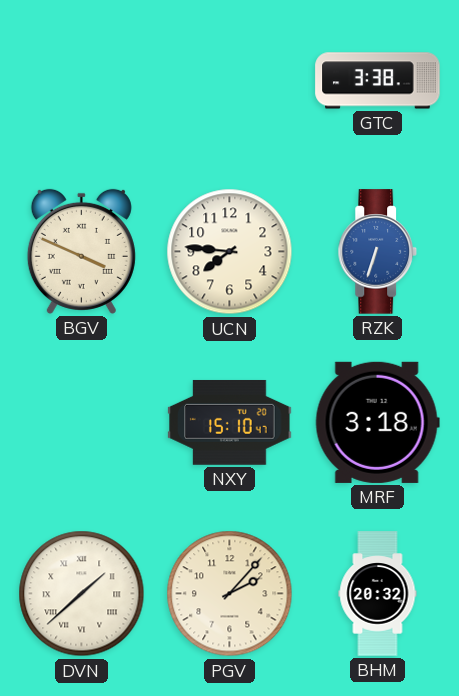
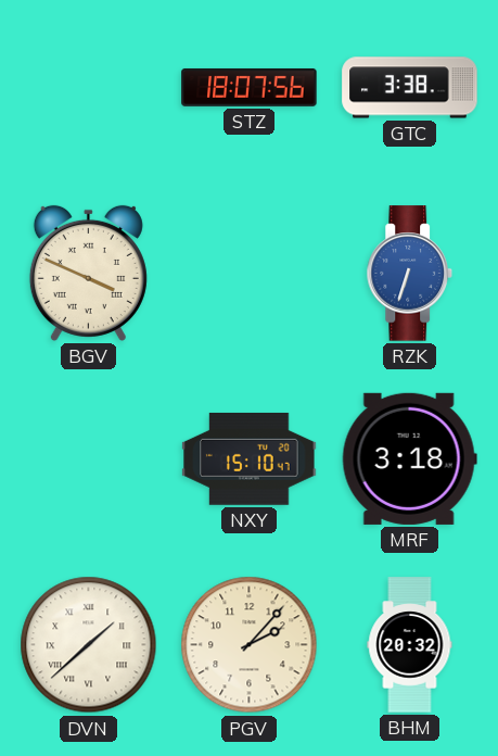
STZ: none -> 18:07
UCN: 7:46 -> none
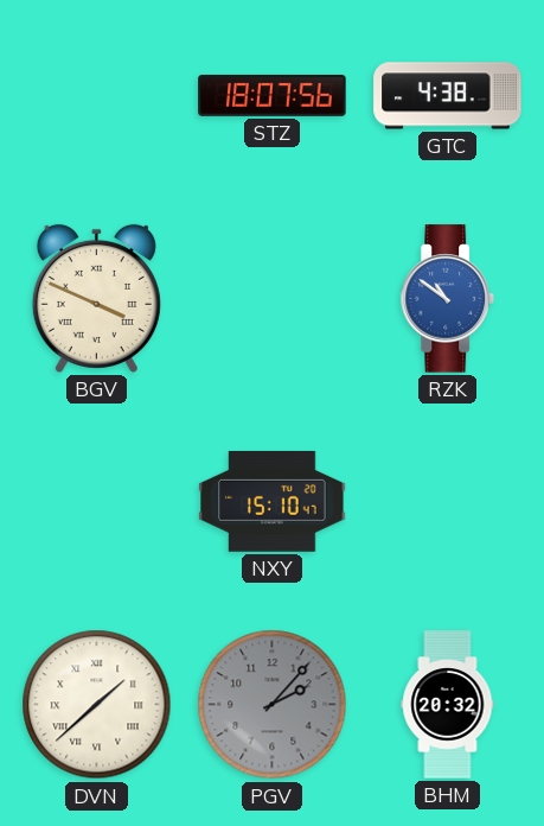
GTC: 3:38 -> 4:38
RZK: 6:33 -> 10:51
MRF: 3:18 -> none
PGV dial: cream -> grey
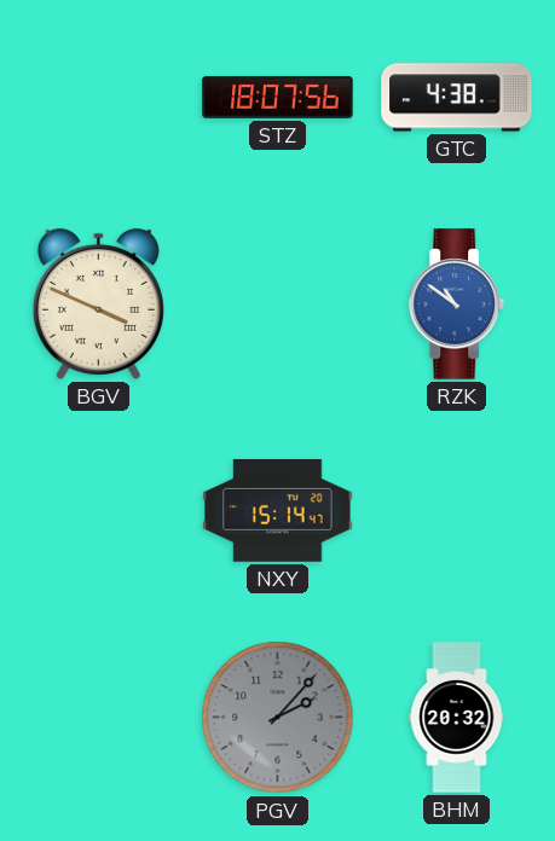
NXY: 15:10 -> 15:14
DVN: 1:38 -> none
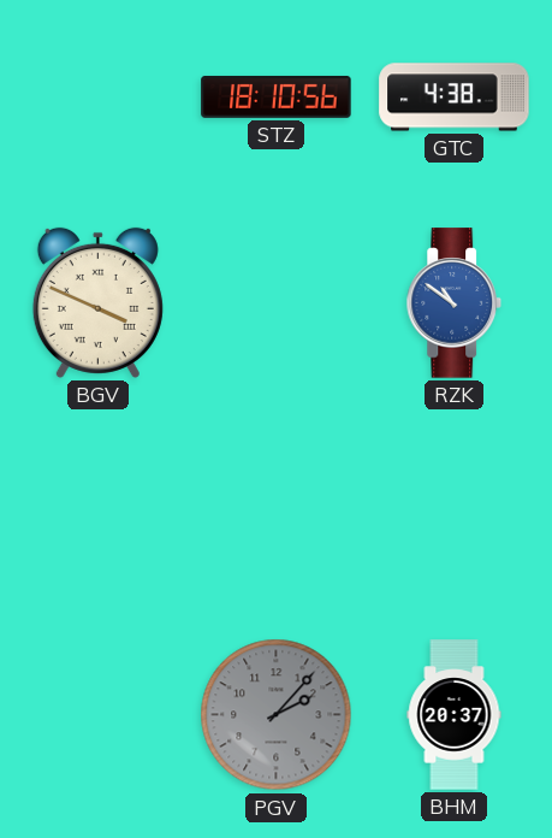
STZ: 18:07 -> 18:10
NXY: 15:14 -> none
BHM: 20:32 -> 20:37
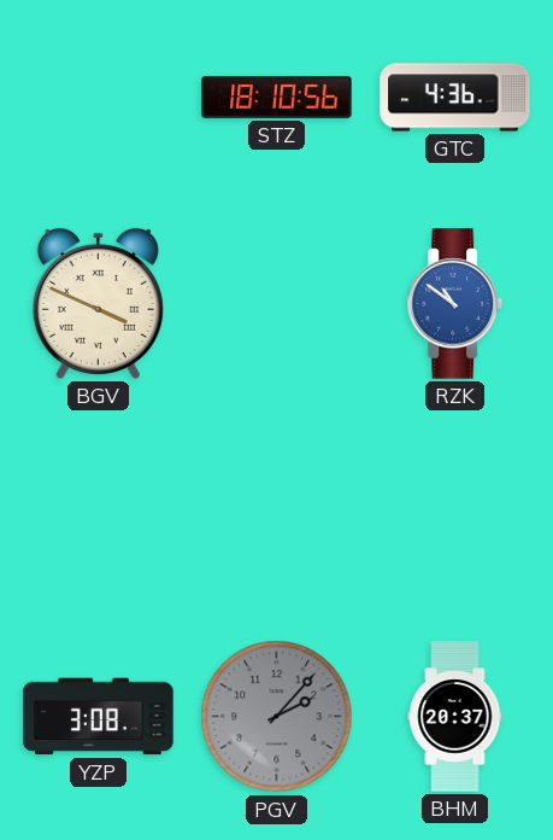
GTC: 4:38 -> 4:36
YZP: none -> 3:08
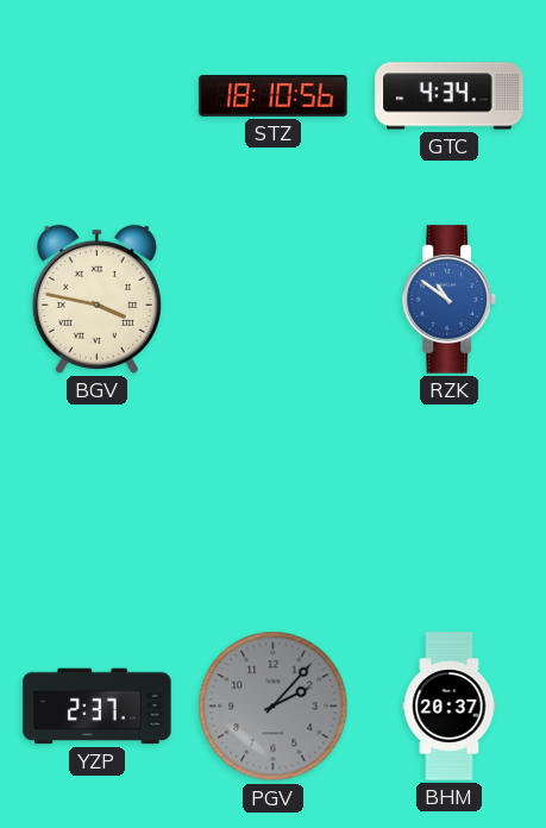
GTC: 4:36 -> 4:34
BGV: 3:49 -> 3:47
YZP: 3:08 -> 2:37
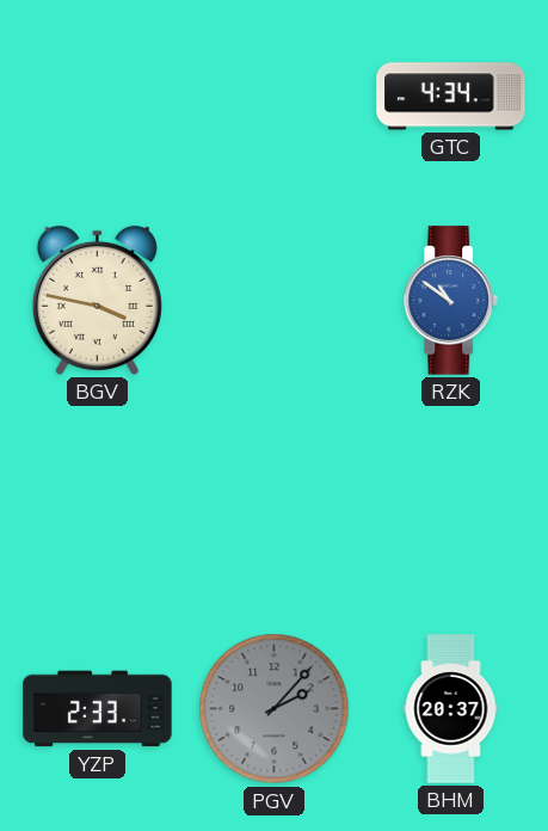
STZ: 18:10 -> none
YZP: 2:37 -> 2:33
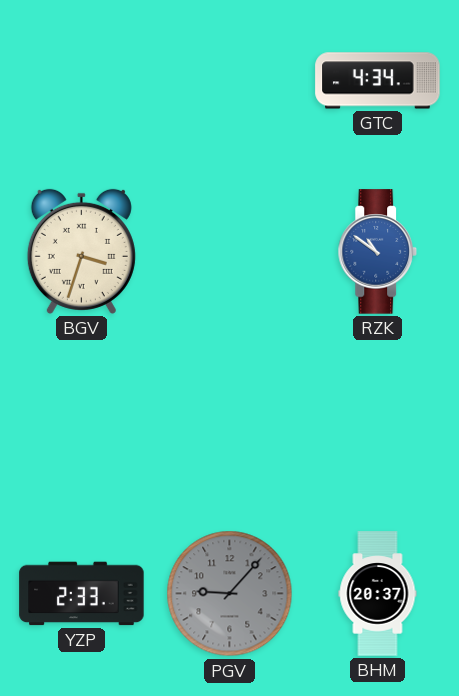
BGV: 3:47 -> 3:33
PGV: 2:07 -> 9:07
